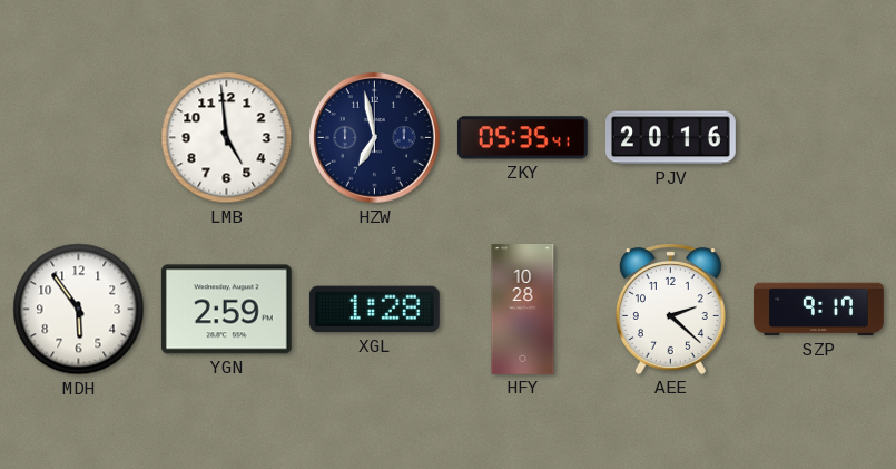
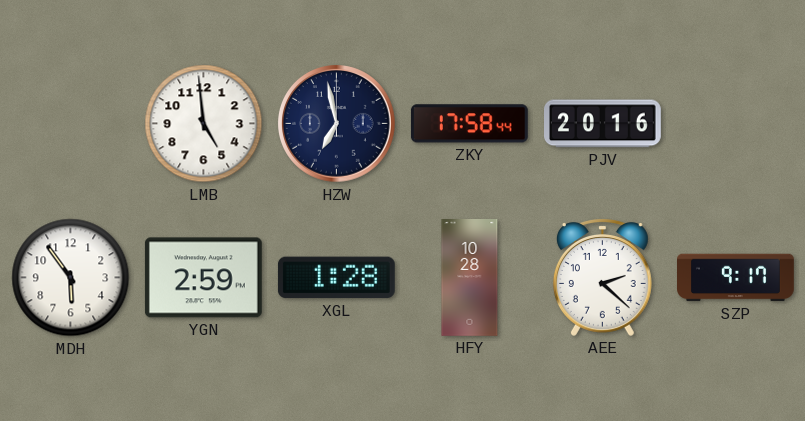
ZKY: 05:35 -> 17:58
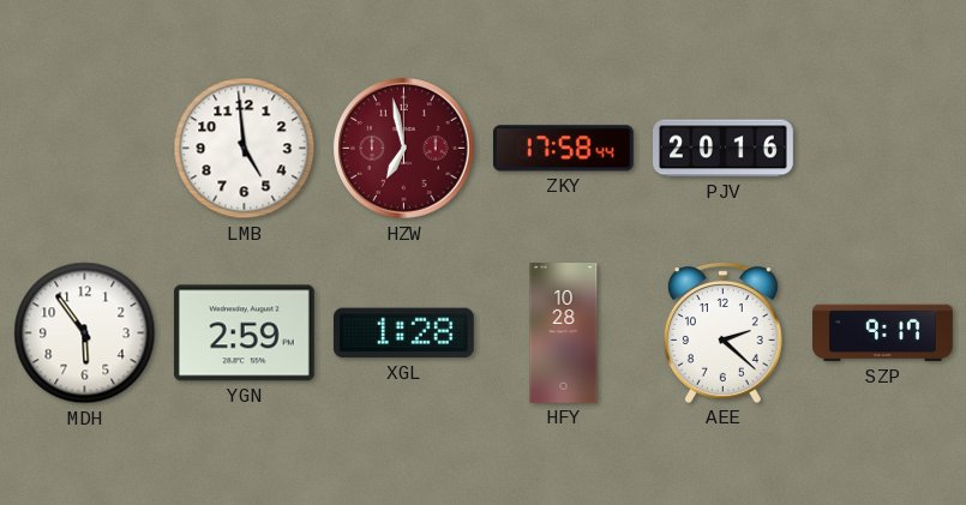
HZW dial: navy -> burgundy
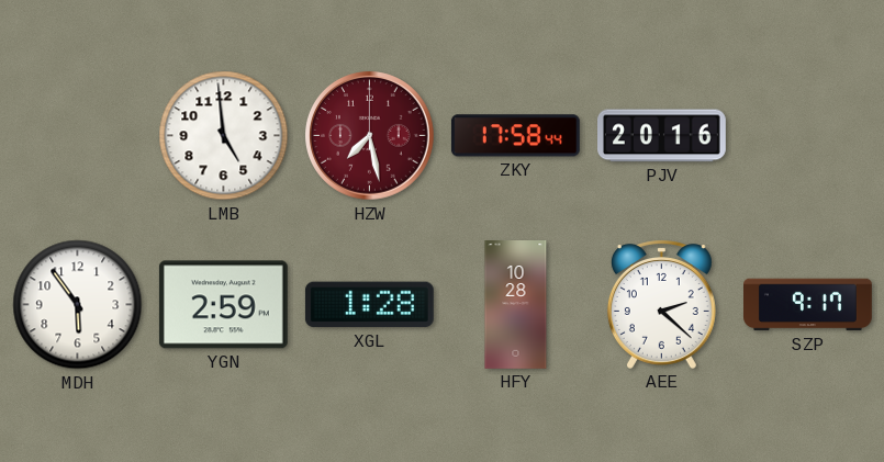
HZW: 6:58 -> 7:28
